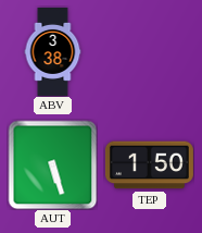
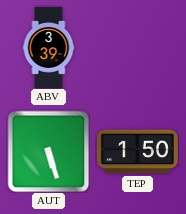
ABV: 3:38 -> 3:39
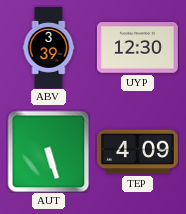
UYP: none -> 12:30
TEP: 1:50 -> 4:09
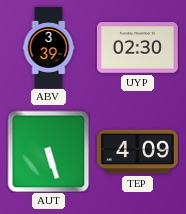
UYP: 12:30 -> 02:30
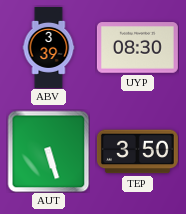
UYP: 02:30 -> 08:30
TEP: 4:09 -> 3:50
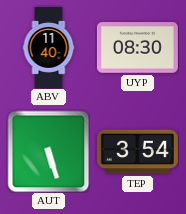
ABV: 3:39 -> 11:40
TEP: 3:50 -> 3:54
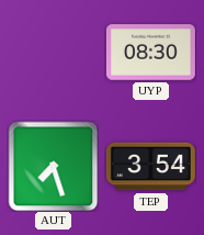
ABV: 11:40 -> none
AUT: 5:27 -> 7:27
